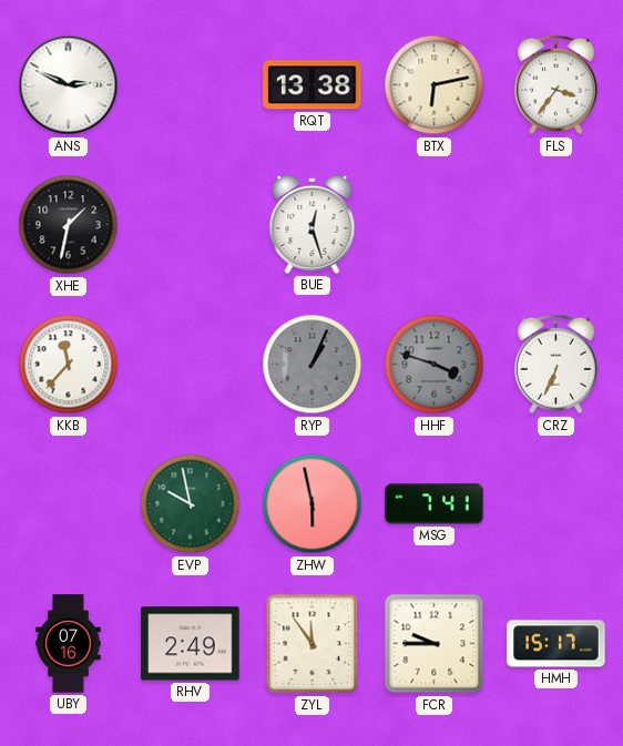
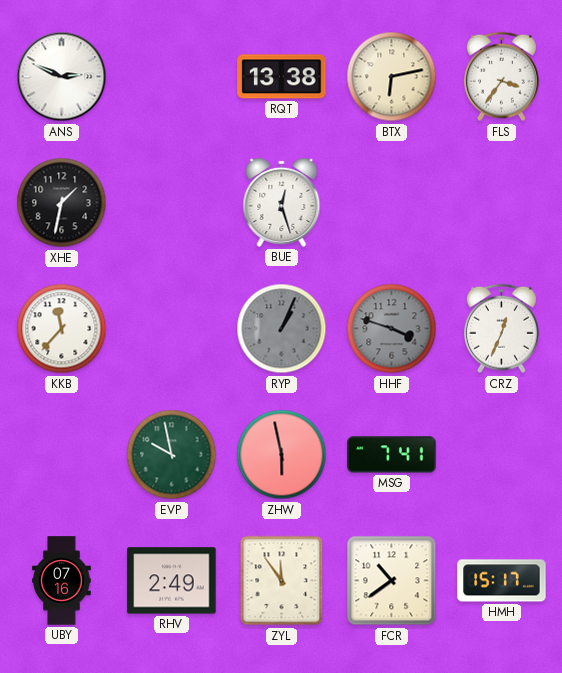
CRZ: 6:34 -> 12:34
FCR: 9:45 -> 10:39
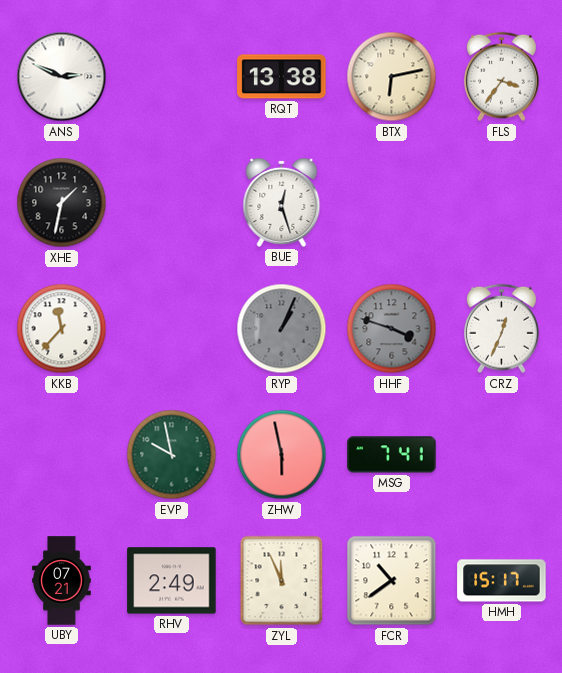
UBY: 07:16 -> 07:21
ZYL: 11:54 -> 11:56
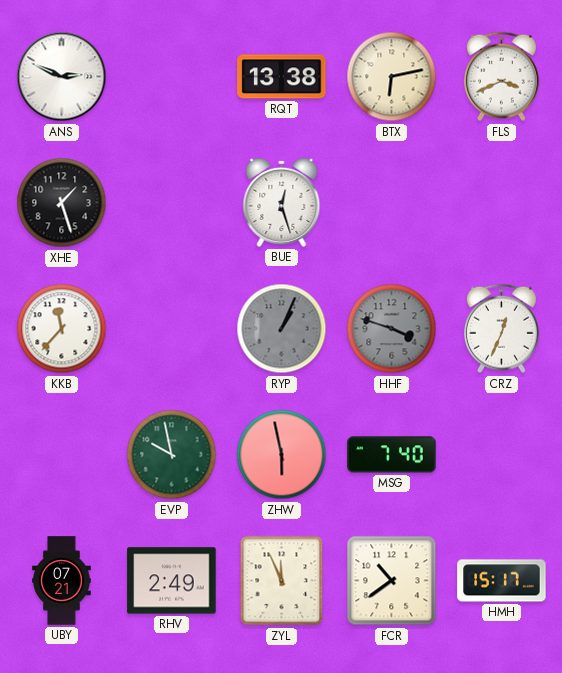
FLS: 3:36 -> 3:41
XHE: 1:32 -> 1:27
MSG: 7:41 -> 7:40
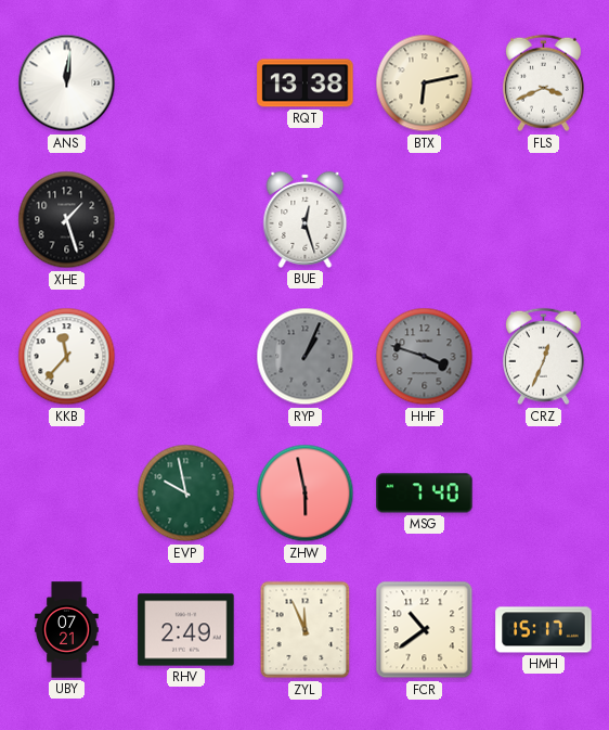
ANS: 2:49 -> 12:01
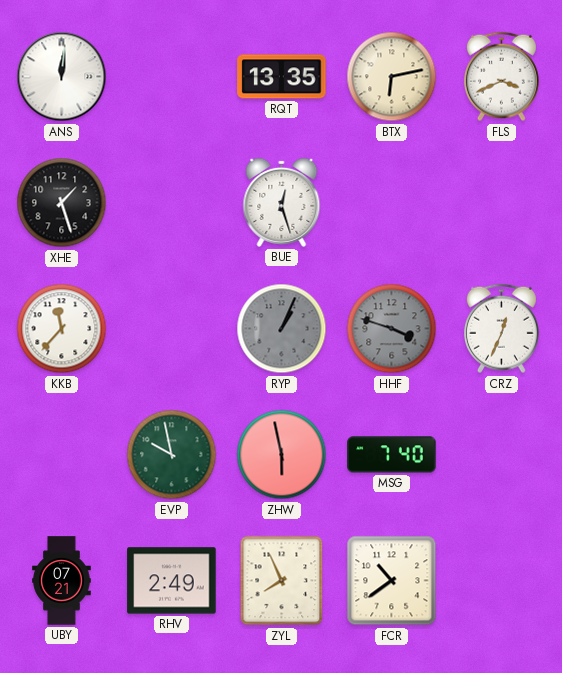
RQT: 13:38 -> 13:35
ZYL: 11:56 -> 7:56
HMH: 15:17 -> none
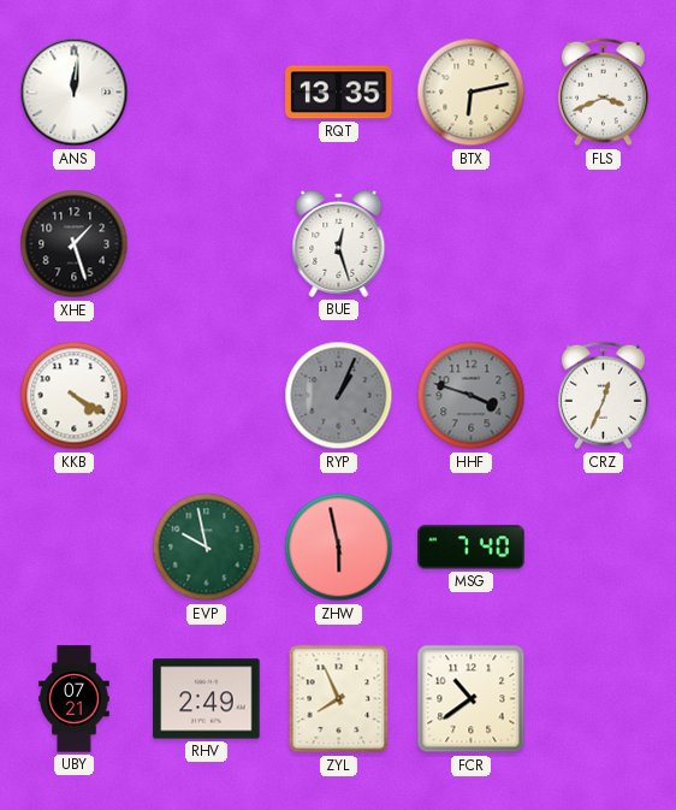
KKB: 11:37 -> 4:20
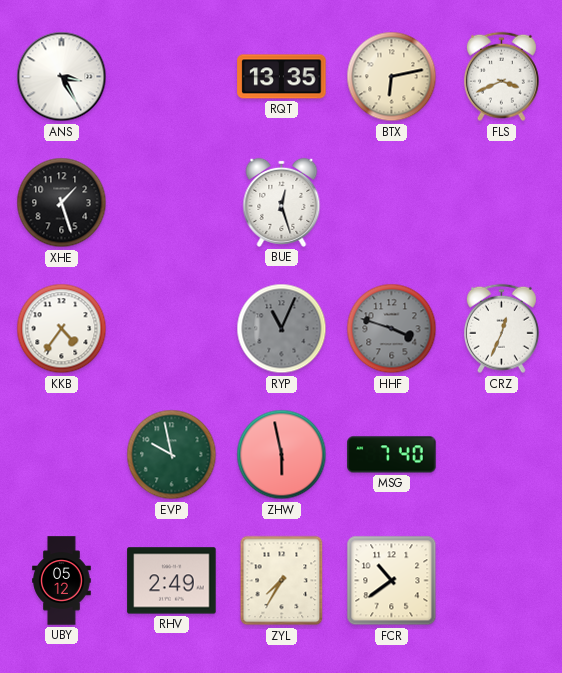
ANS: 12:01 -> 3:25
KKB: 4:20 -> 4:36
RYP: 1:04 -> 11:04
UBY: 07:21 -> 05:12
ZYL: 7:56 -> 7:35
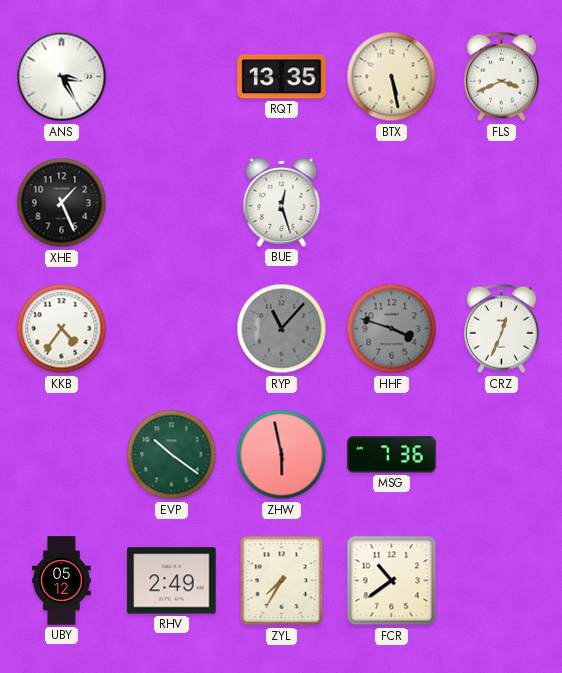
BTX: 6:13 -> 5:28
XHE: 1:27 -> 1:26
RYP: 11:04 -> 11:07
EVP: 9:58 -> 10:21
MSG: 7:40 -> 7:36
